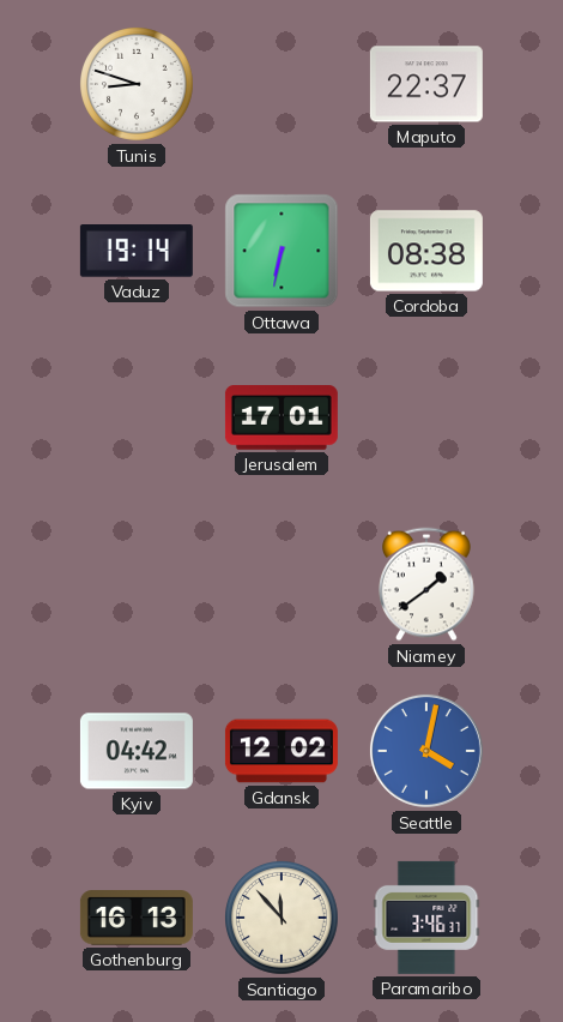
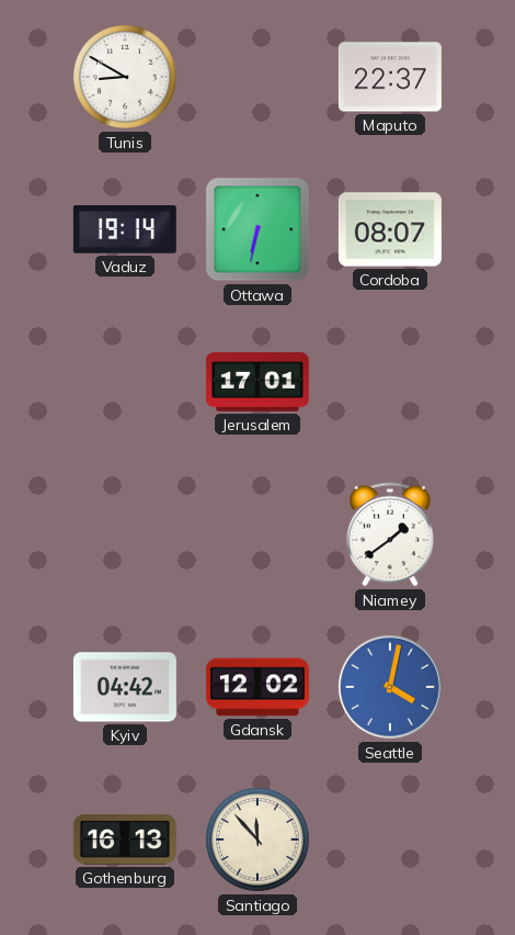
Tunis: 8:48 -> 8:50
Cordoba: 08:38 -> 08:07
Paramaribo: 3:46 -> none
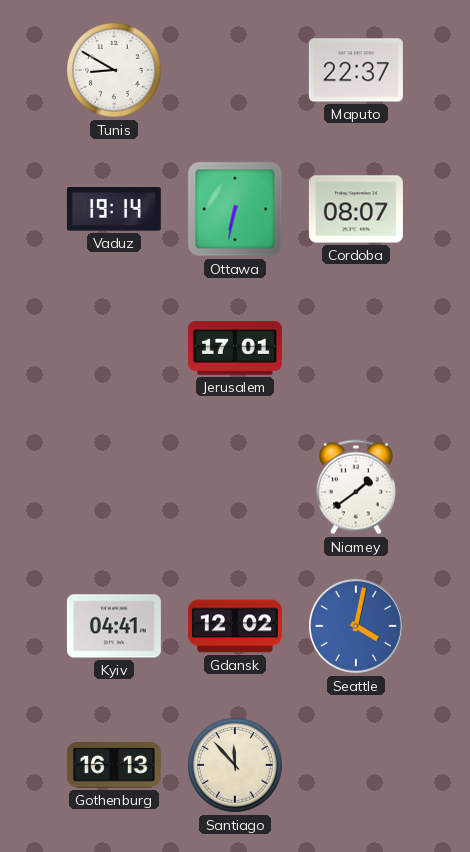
Kyiv: 04:42 -> 04:41
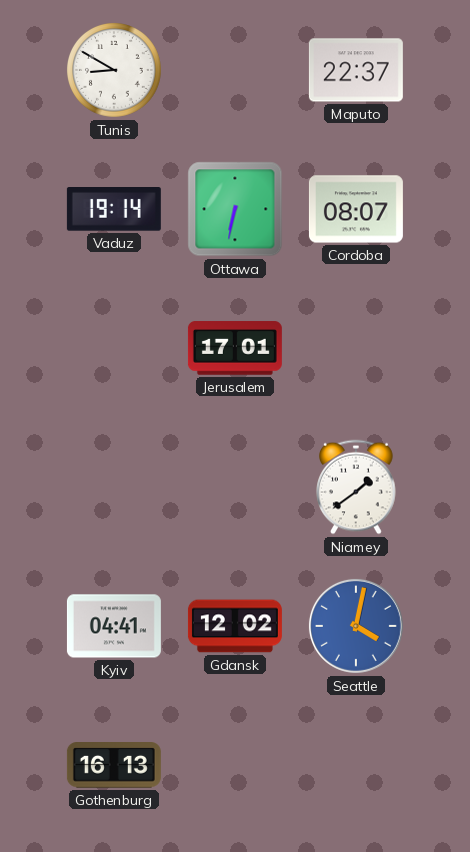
Santiago: 11:53 -> none
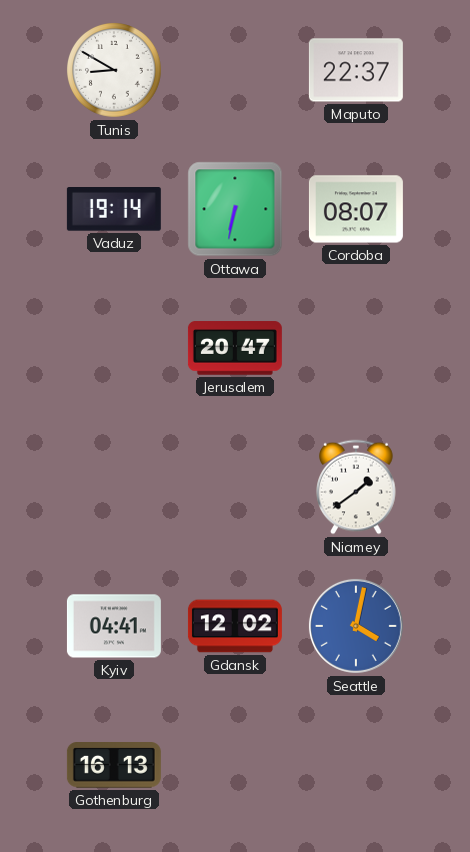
Jerusalem: 17:01 -> 20:47
